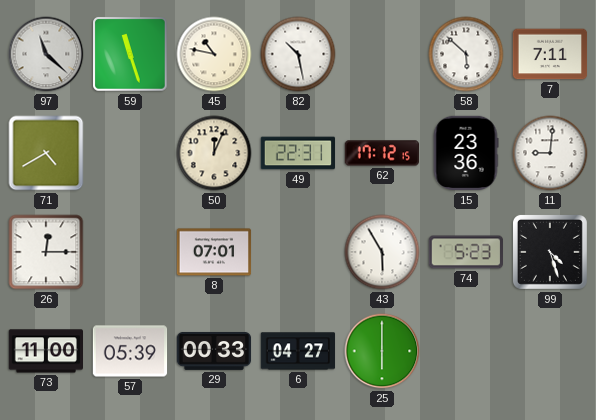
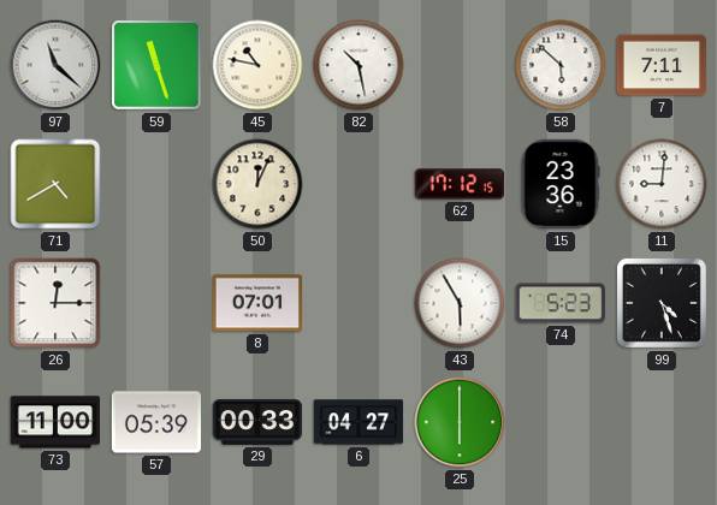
49: 22:31 -> none
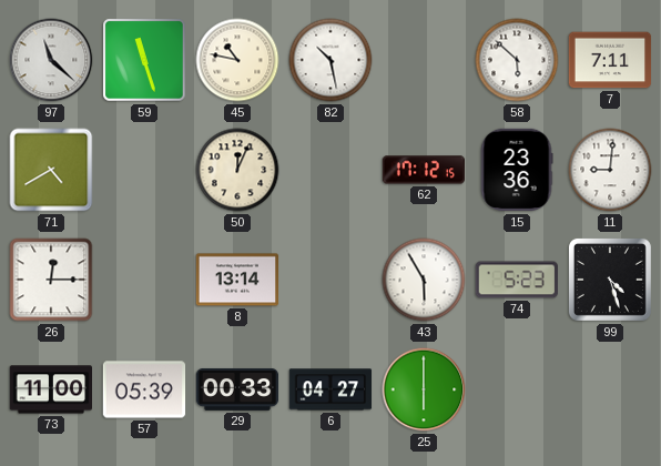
8: 07:01 -> 13:14
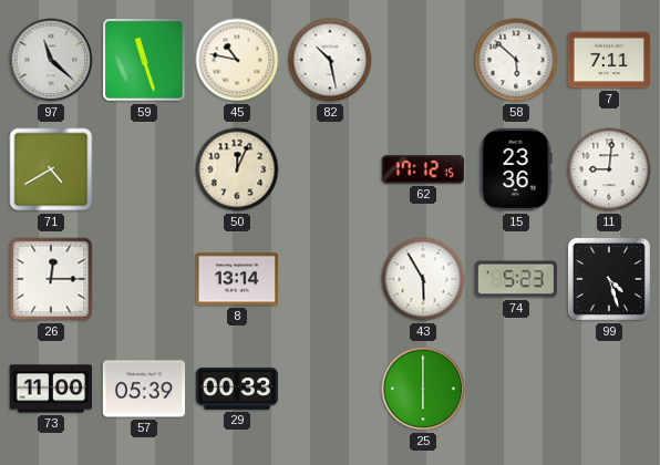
6: 04:27 -> none
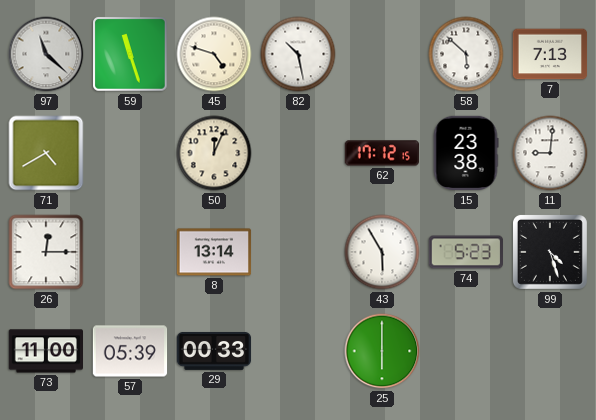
45: 10:47 -> 4:48
7: 7:11 -> 7:13
15: 23:36 -> 23:38
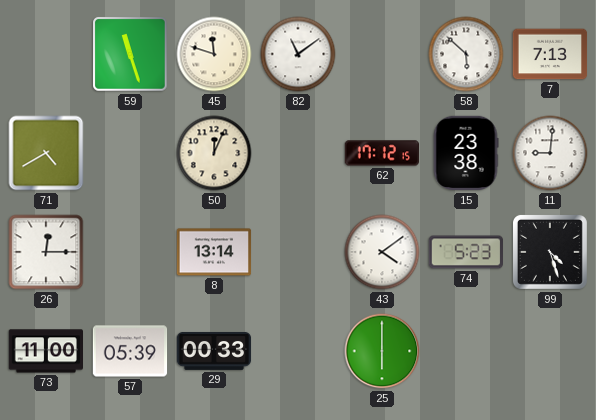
97: 11:22 -> none
45: 4:48 -> 11:48
82: 10:28 -> 11:09
43: 5:55 -> 4:09
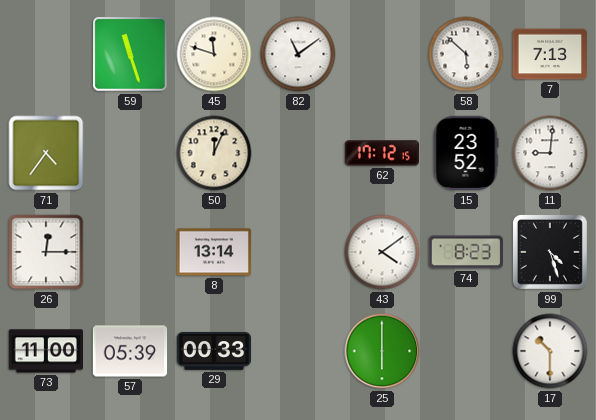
71: 4:40 -> 4:36
15: 23:38 -> 23:52
74: 5:23 -> 8:23
17: none -> 10:30
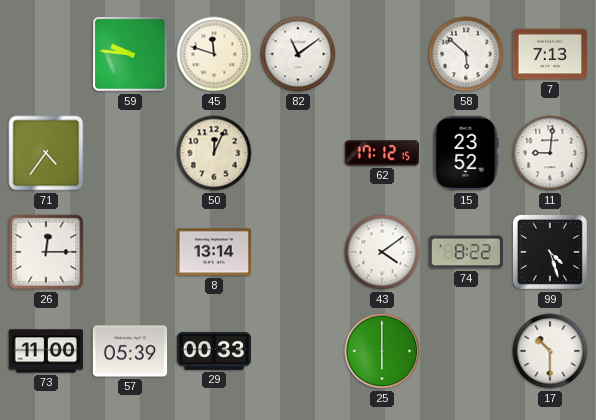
59: 11:27 -> 9:46
74: 8:23 -> 8:22
